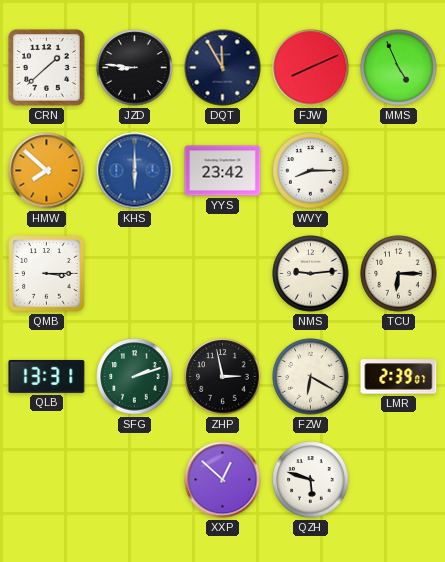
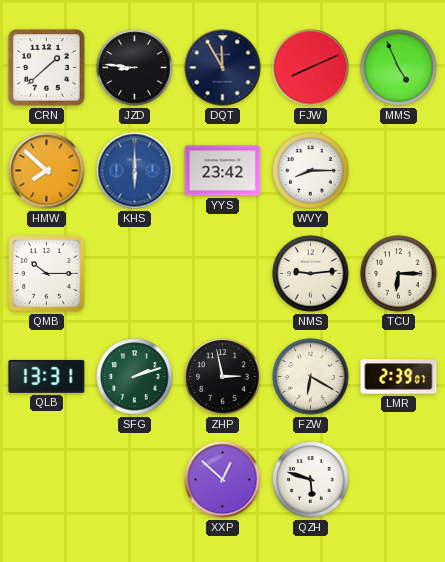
QMB: 3:15 -> 10:15
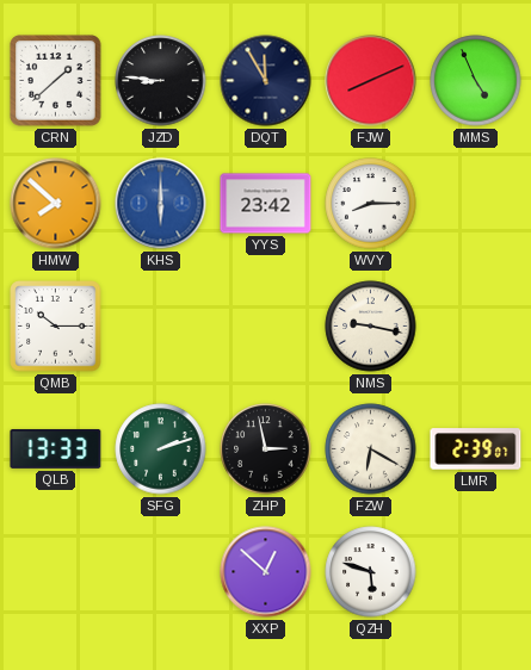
NMS: 9:14 -> 9:17
TCU: 6:15 -> none
QLB: 13:31 -> 13:33
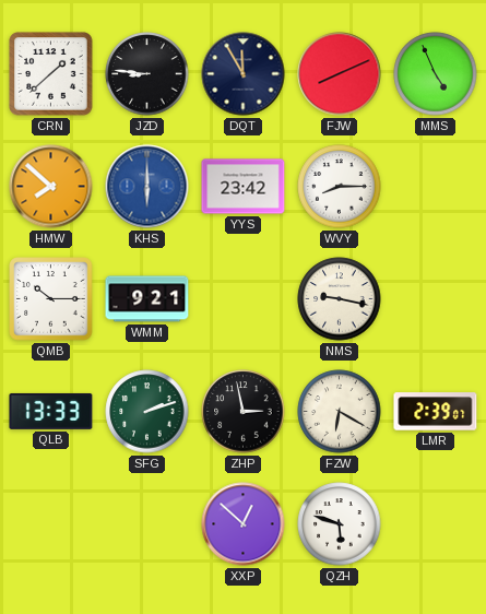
WMM: none -> 9:21
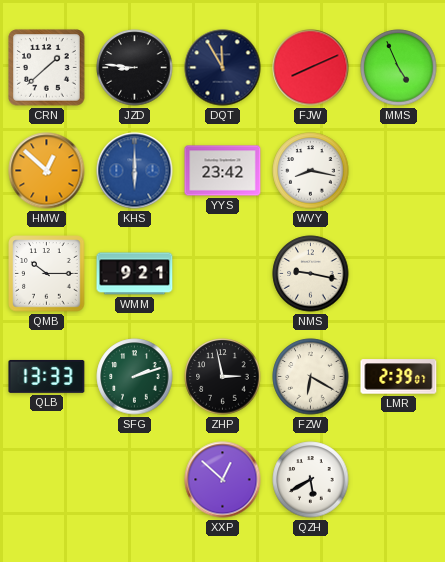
HMW: 7:52 -> 12:52
WVY: 8:15 -> 8:17
QZH: 5:48 -> 5:40
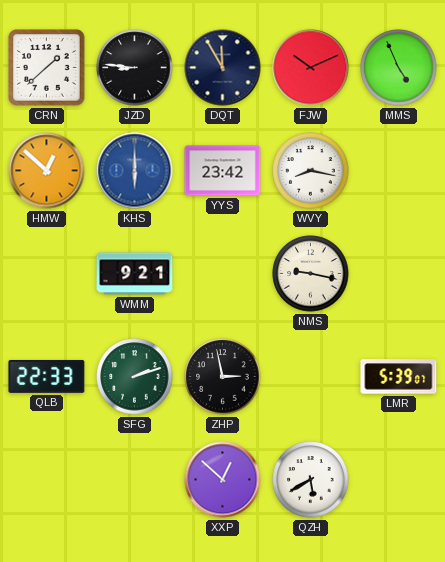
FJW: 8:11 -> 10:11
QMB: 10:15 -> none
QLB: 13:33 -> 22:33
FZW: 6:20 -> none
LMR: 2:39 -> 5:39
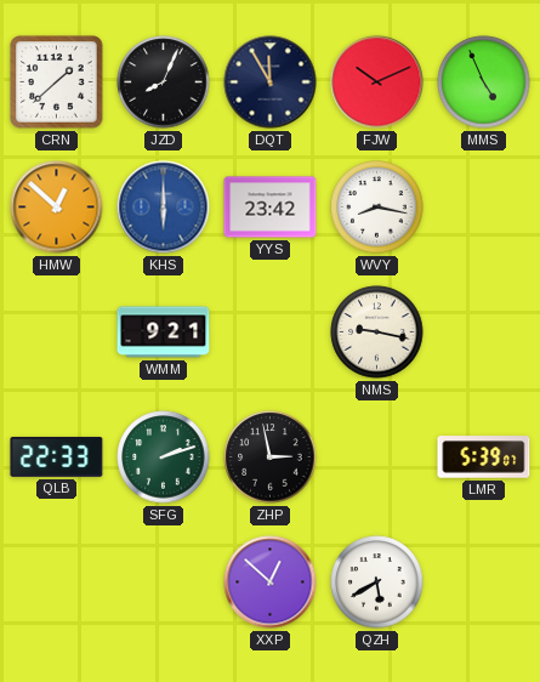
JZD: 8:46 -> 8:04
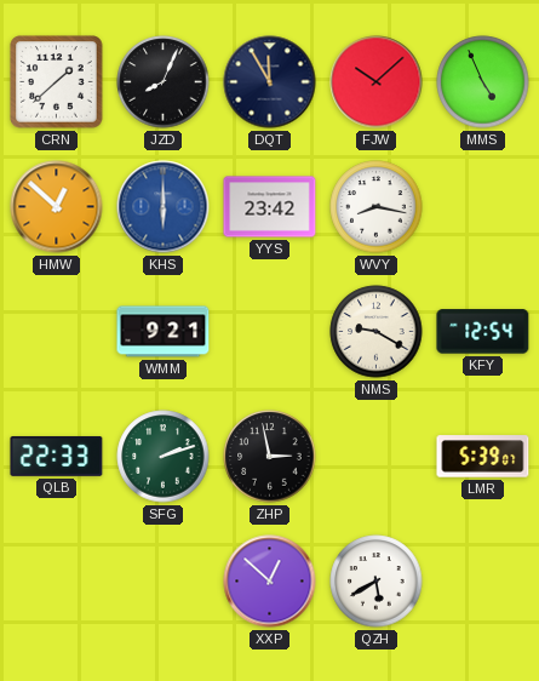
FJW: 10:11 -> 10:08
NMS: 9:17 -> 9:20
KFY: none -> 12:54
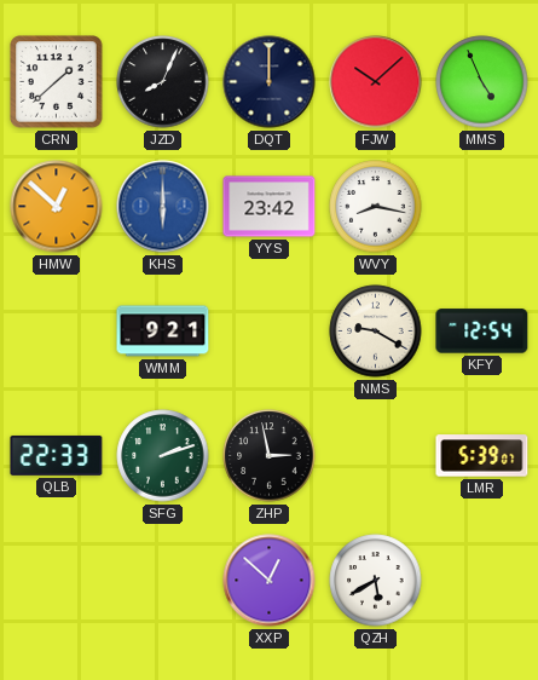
DQT: 11:55 -> 12:00
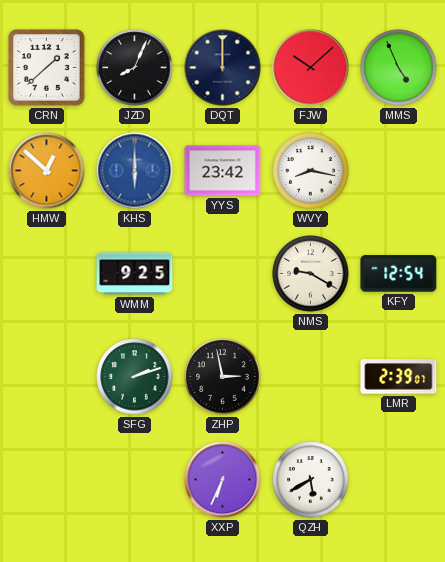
WMM: 9:21 -> 9:25
QLB: 22:33 -> none
LMR: 5:39 -> 2:39
XXP: 12:52 -> 6:34
